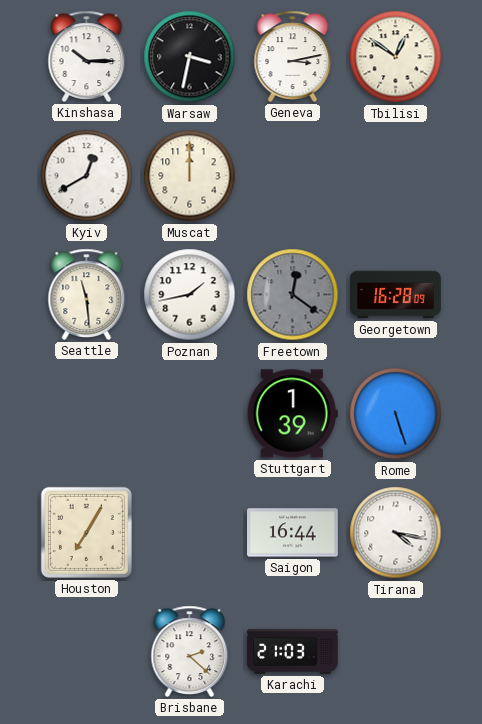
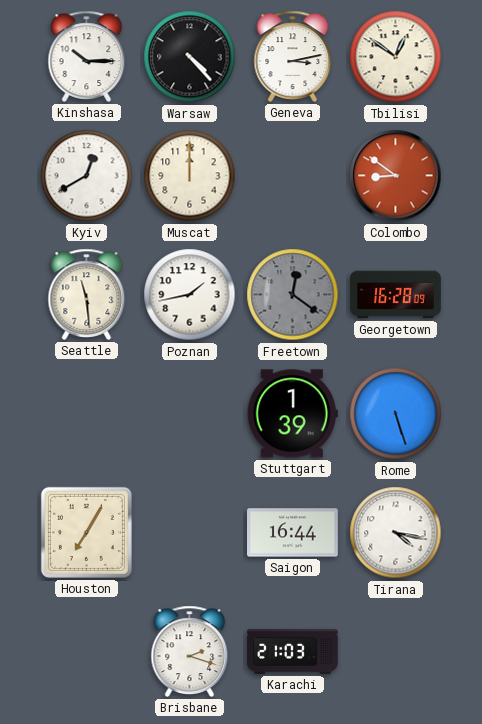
Warsaw: 3:32 -> 4:23
Colombo: none -> 8:51
Brisbane: 2:22 -> 2:18
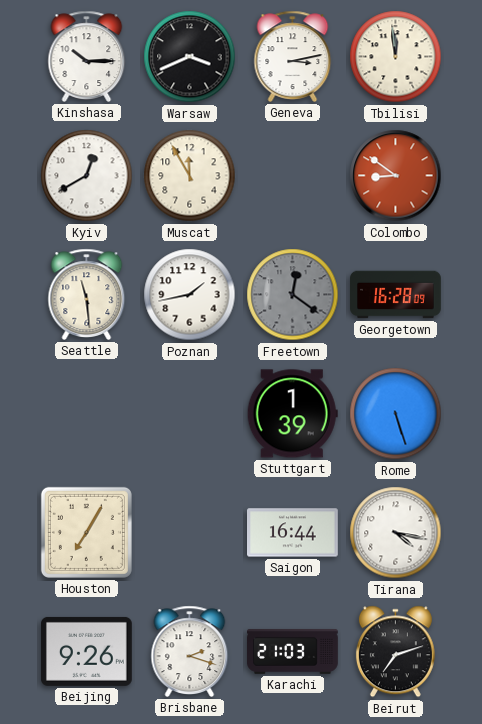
Warsaw: 4:23 -> 3:41
Tbilisi: 12:51 -> 11:59
Muscat: 12:00 -> 11:55
Beijing: none -> 9:26
Beirut: none -> 7:12
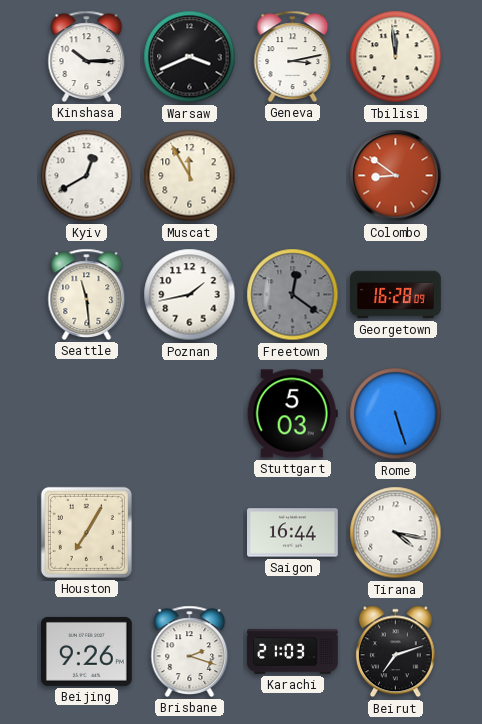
Stuttgart: 1:39 -> 5:03
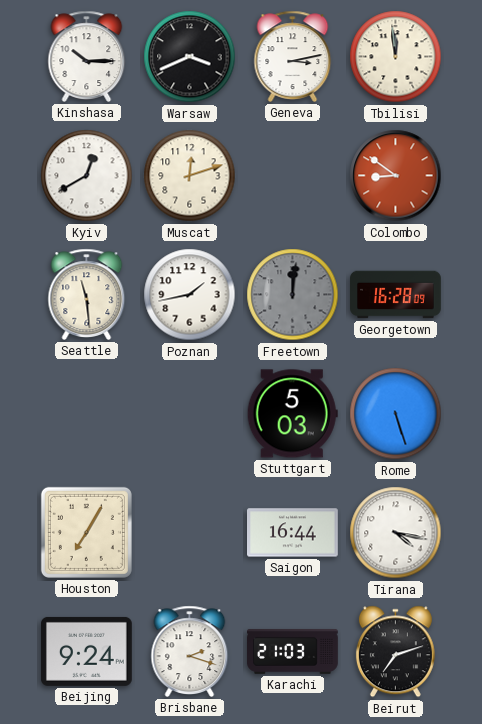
Muscat: 11:55 -> 12:12
Freetown: 12:21 -> 12:01
Beijing: 9:26 -> 9:24
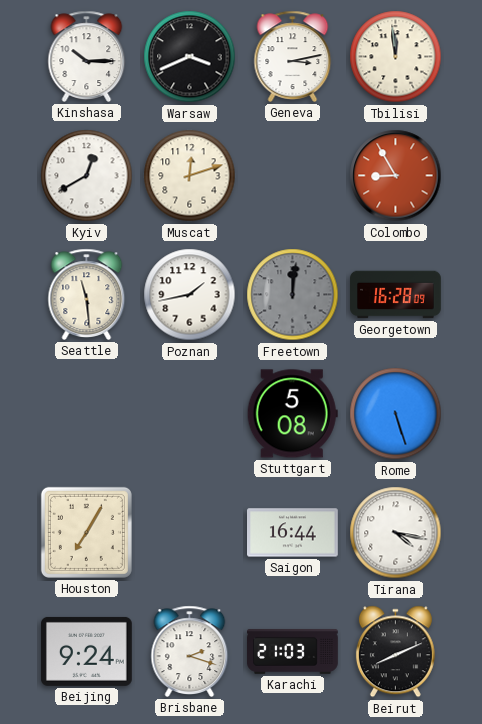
Colombo: 8:51 -> 8:55
Stuttgart: 5:03 -> 5:08
Beirut: 7:12 -> 8:11
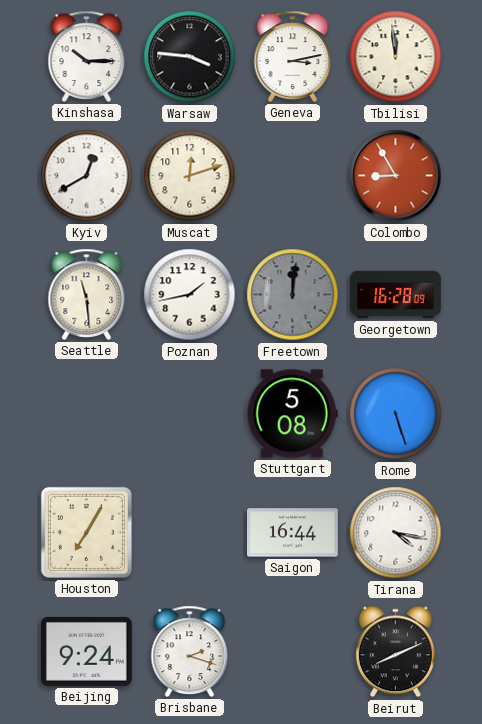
Warsaw: 3:41 -> 3:46
Karachi: 21:03 -> none
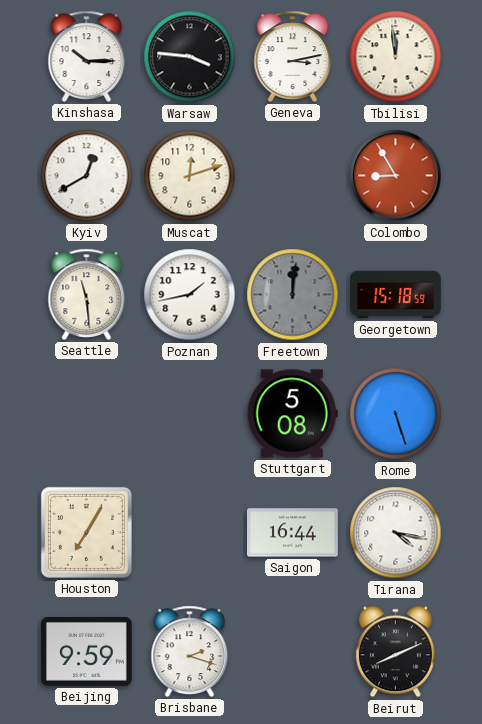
Georgetown: 16:28 -> 15:18
Beijing: 9:24 -> 9:59
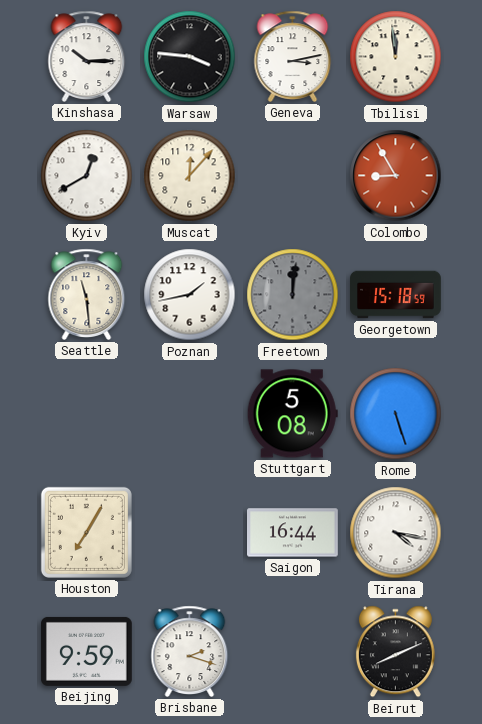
Muscat: 12:12 -> 12:07
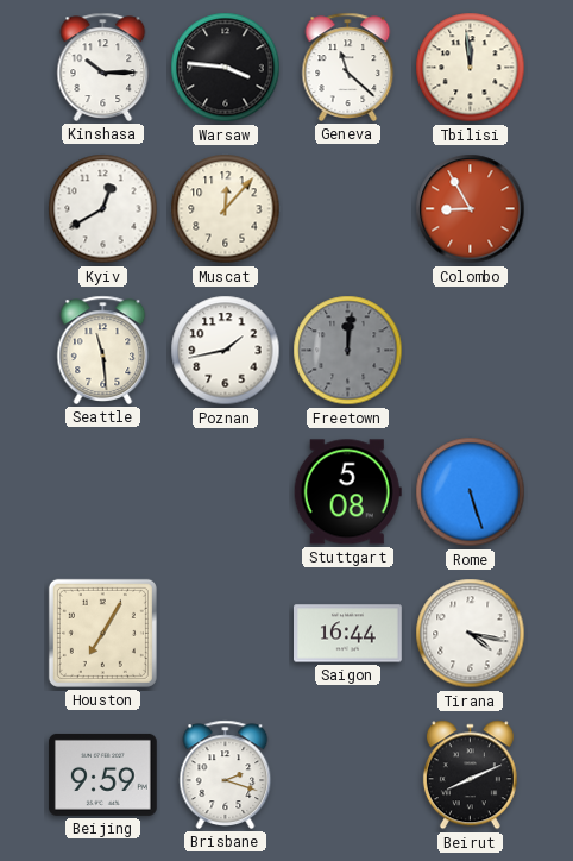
Geneva: 3:13 -> 11:22
Georgetown: 15:18 -> none
